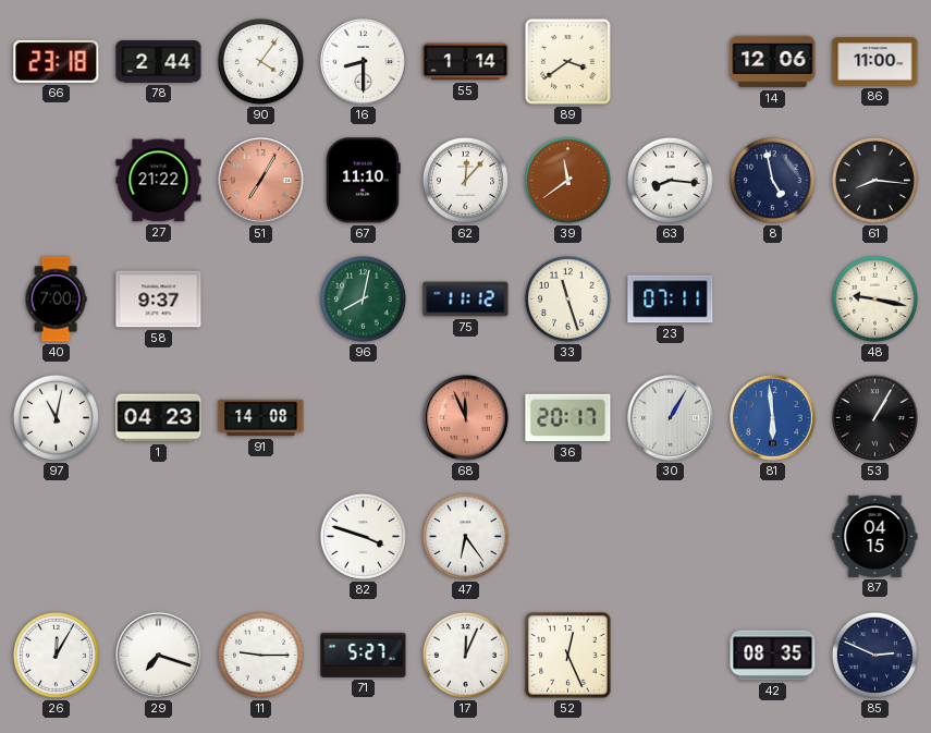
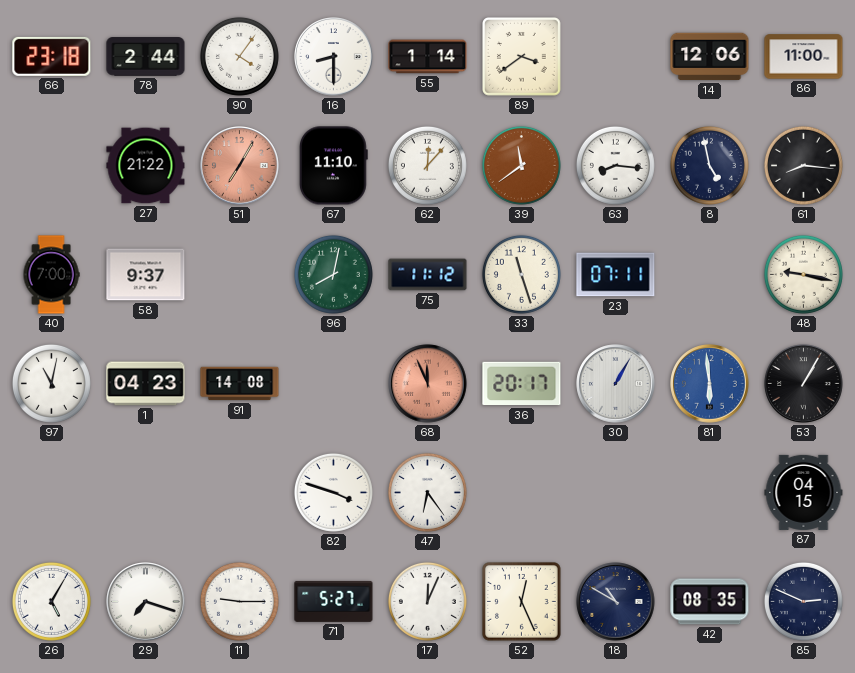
26: 12:05 -> 5:05
18: none -> 10:50
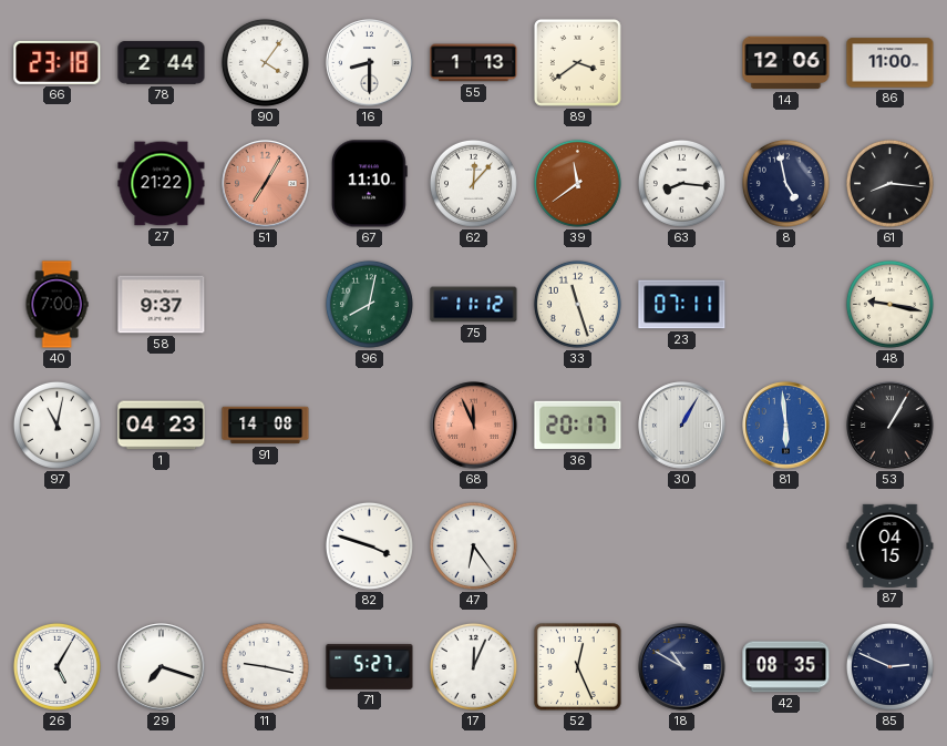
55: 1:14 -> 1:13
11: 9:15 -> 9:17
